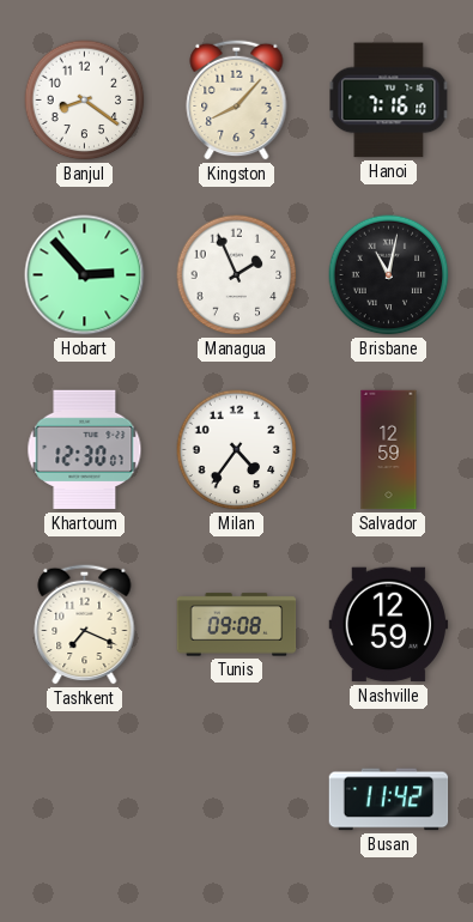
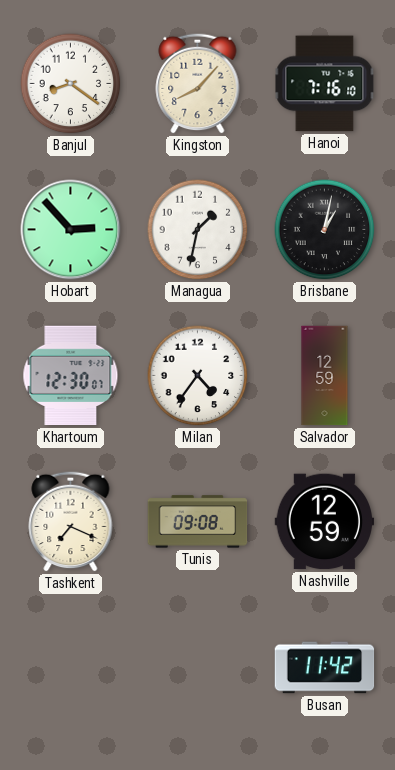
Managua: 1:56 -> 1:32
Brisbane: 11:02 -> 1:02
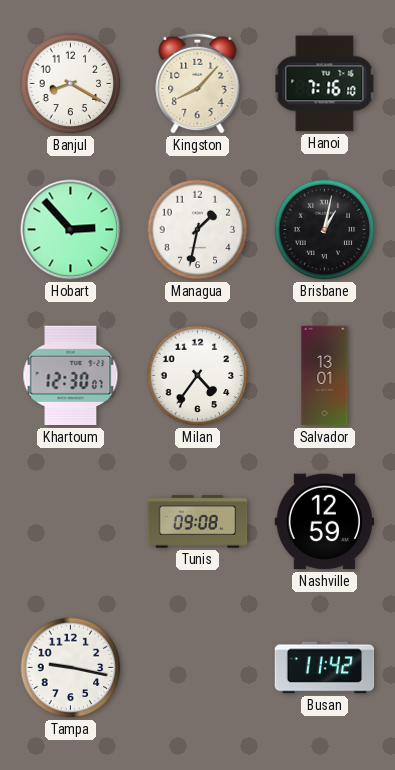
Banjul: 8:21 -> 8:20
Salvador: 12:59 -> 13:01
Tashkent: 7:19 -> none
Tampa: none -> 9:17
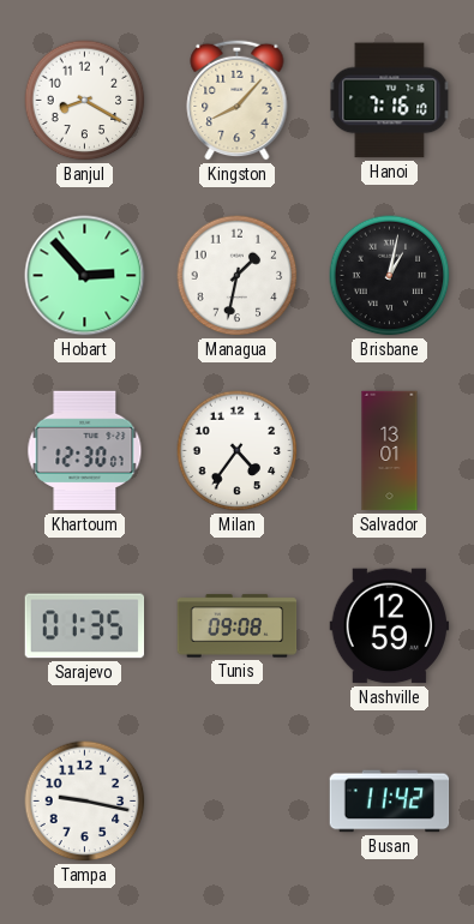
Sarajevo: none -> 01:35
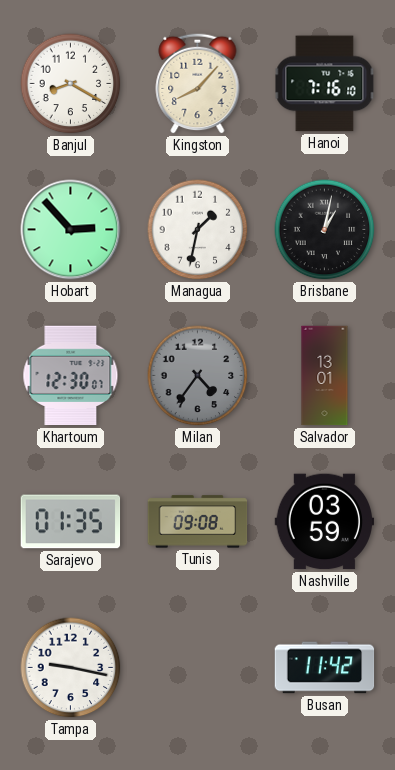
Milan dial: white -> grey
Nashville: 12:59 -> 03:59
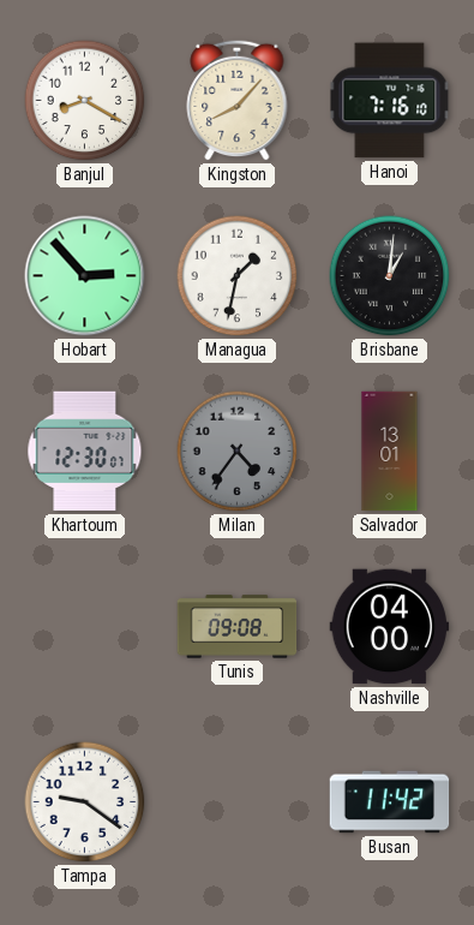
Brisbane: 1:02 -> 1:01
Sarajevo: 01:35 -> none
Nashville: 03:59 -> 04:00
Tampa: 9:17 -> 9:21
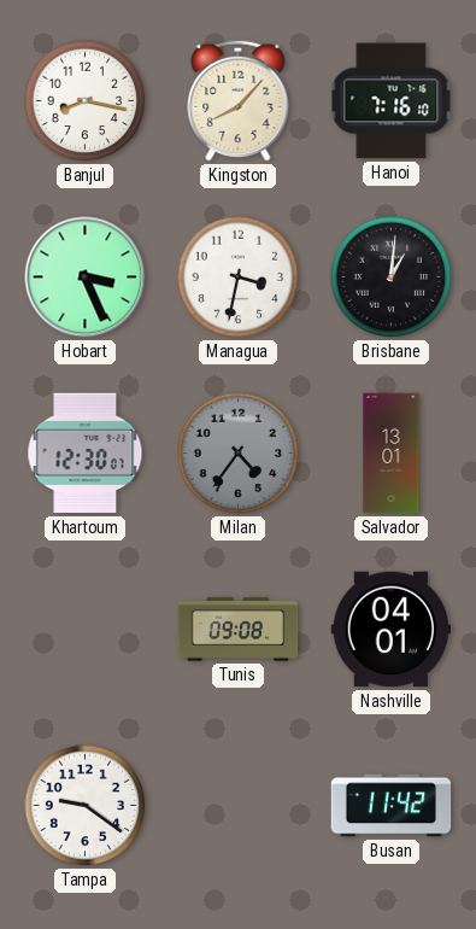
Banjul: 8:20 -> 8:17
Hobart: 2:53 -> 3:26
Managua: 1:32 -> 3:32
Nashville: 04:00 -> 04:01
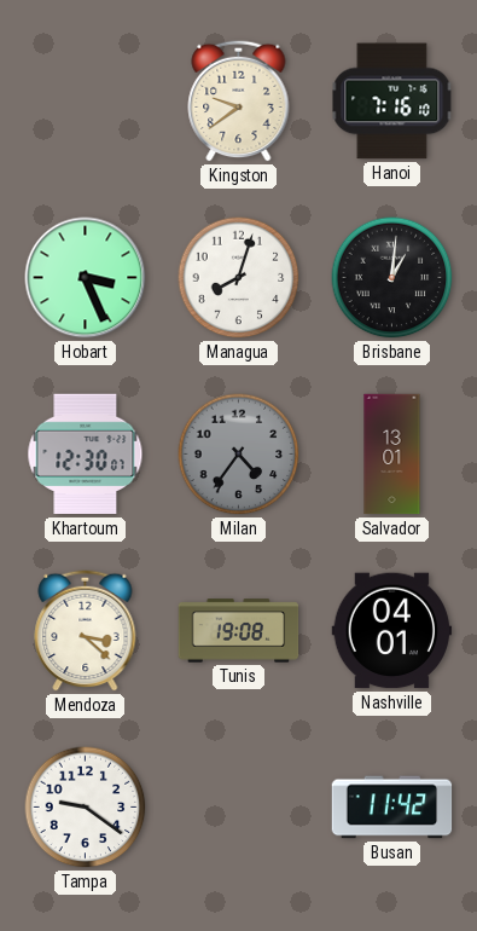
Banjul: 8:17 -> none
Kingston: 8:07 -> 9:39
Managua: 3:32 -> 8:03
Mendoza: none -> 3:22
Tunis: 09:08 -> 19:08
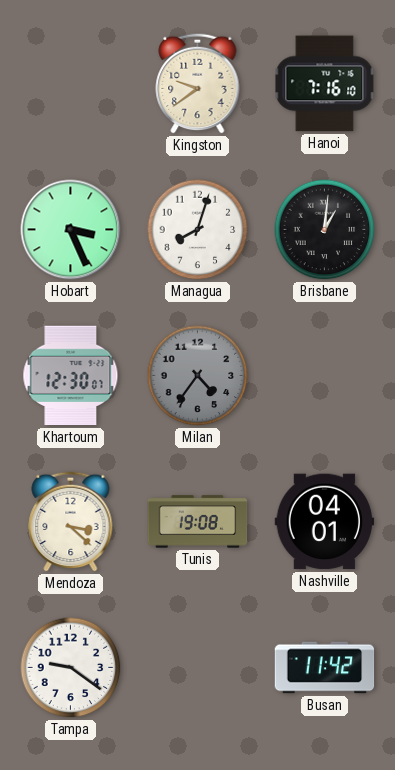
Salvador: 13:01 -> none
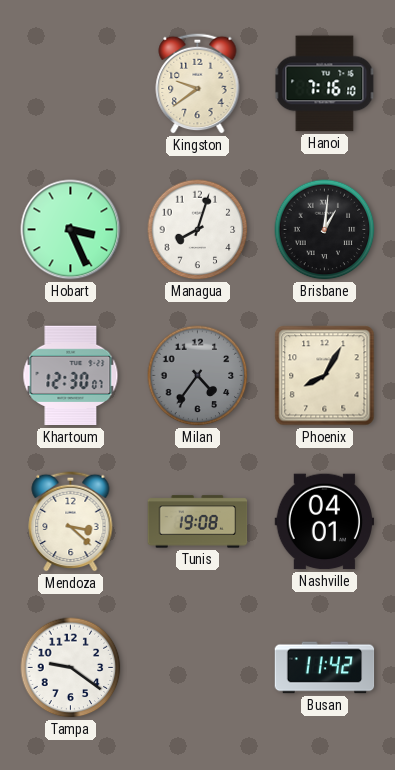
Phoenix: none -> 8:05
